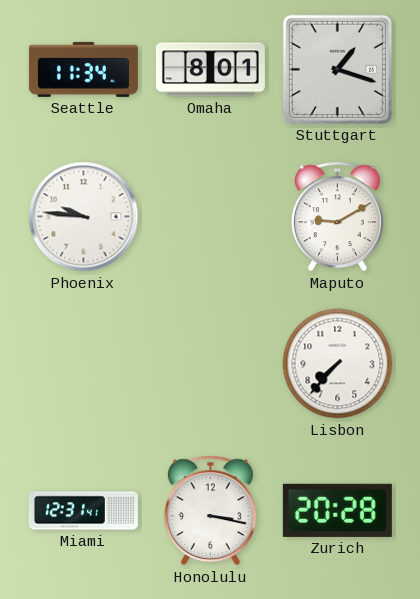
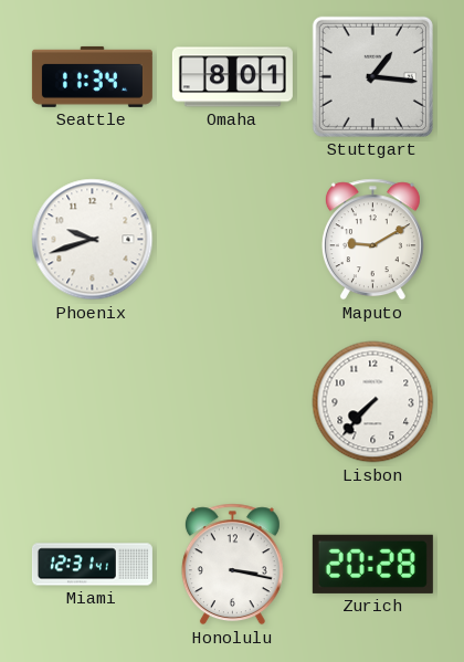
Stuttgart: 1:18 -> 1:16
Phoenix: 9:46 -> 9:42
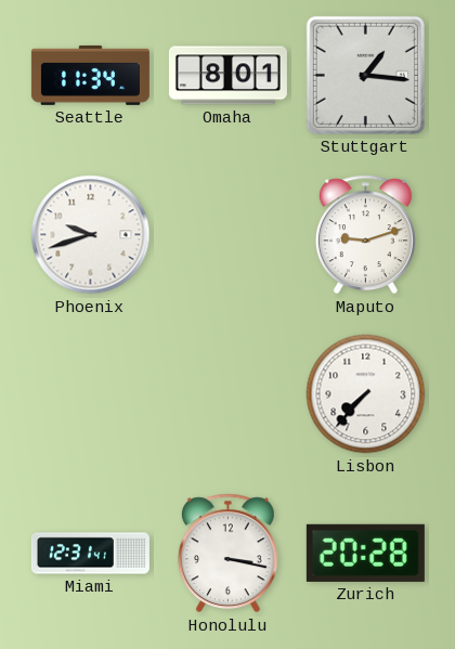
Maputo: 9:10 -> 9:12
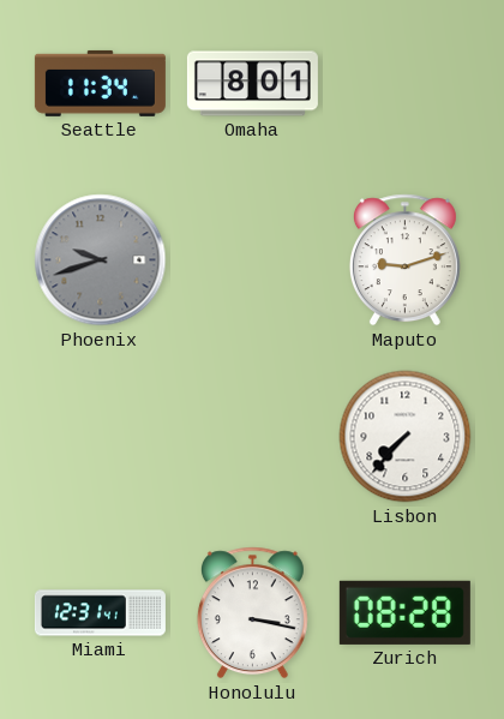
Stuttgart: 1:16 -> none
Phoenix dial: white -> grey
Zurich: 20:28 -> 08:28
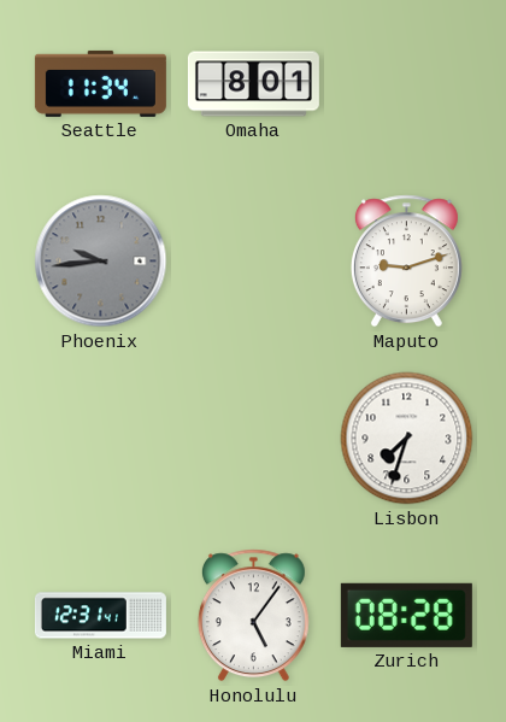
Phoenix: 9:42 -> 9:44
Lisbon: 7:37 -> 7:33
Honolulu: 3:17 -> 5:06
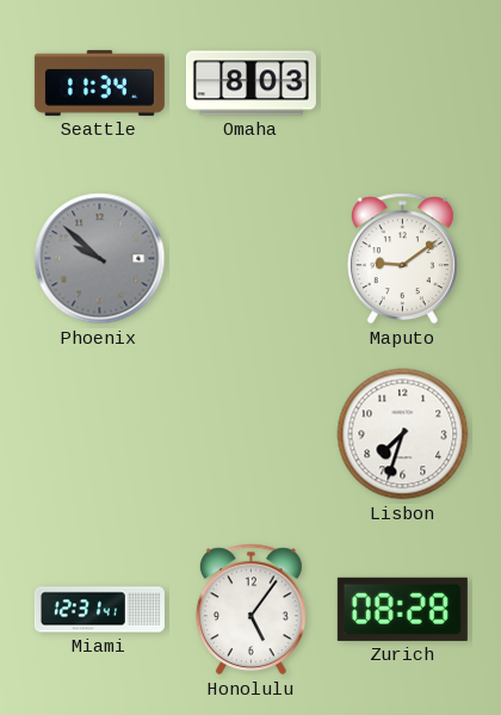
Omaha: 8:01 -> 8:03
Phoenix: 9:44 -> 9:52
Maputo: 9:12 -> 9:09
